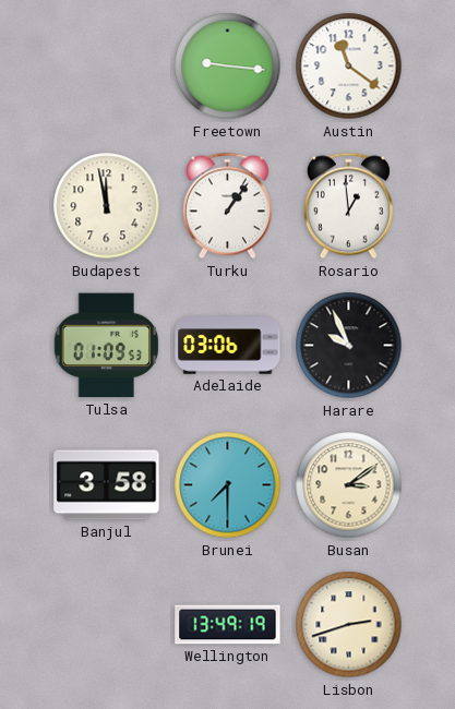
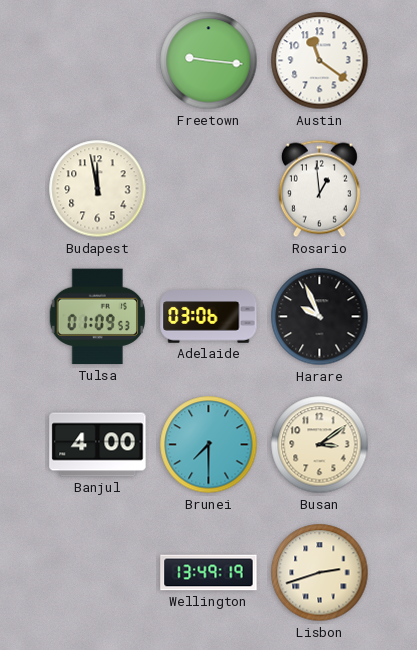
Turku: 1:06 -> none
Banjul: 3:58 -> 4:00
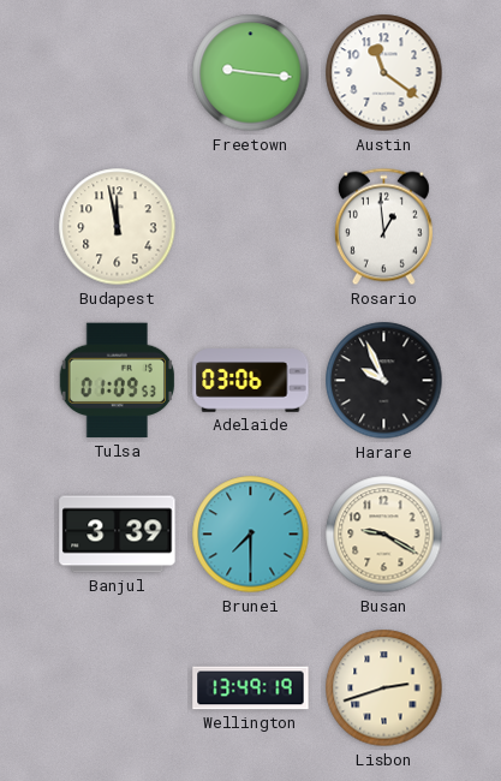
Banjul: 4:00 -> 3:39
Busan: 3:09 -> 9:20
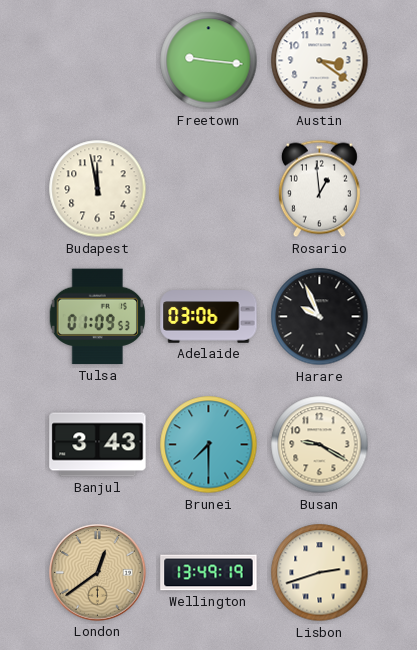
Austin: 11:21 -> 3:21
Banjul: 3:39 -> 3:43
London: none -> 12:39
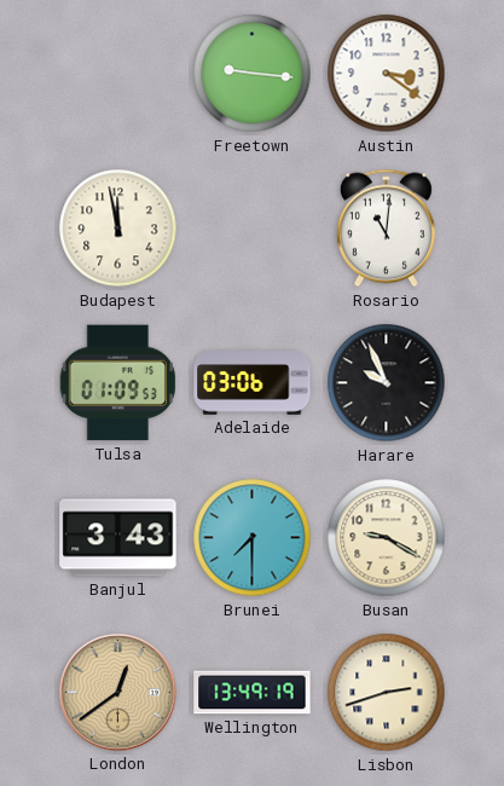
Rosario: 12:59 -> 11:01
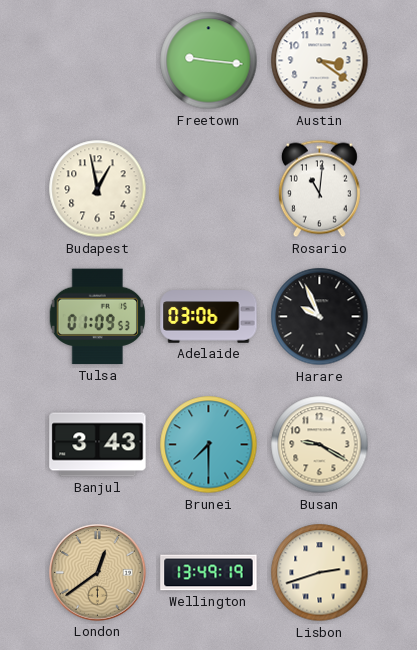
Budapest: 11:58 -> 12:58
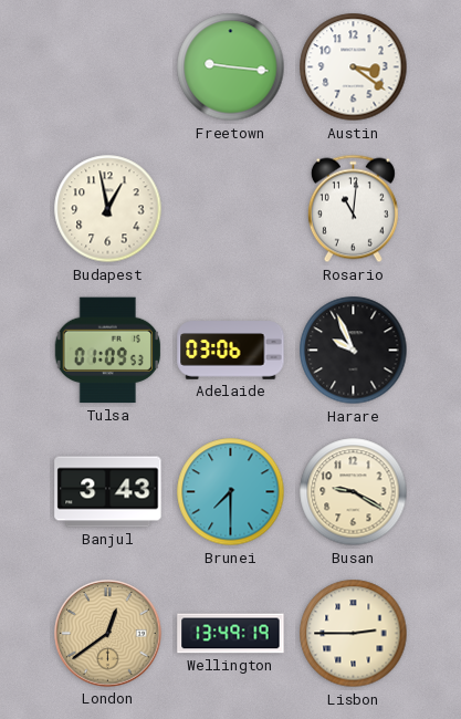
Lisbon: 2:42 -> 2:45
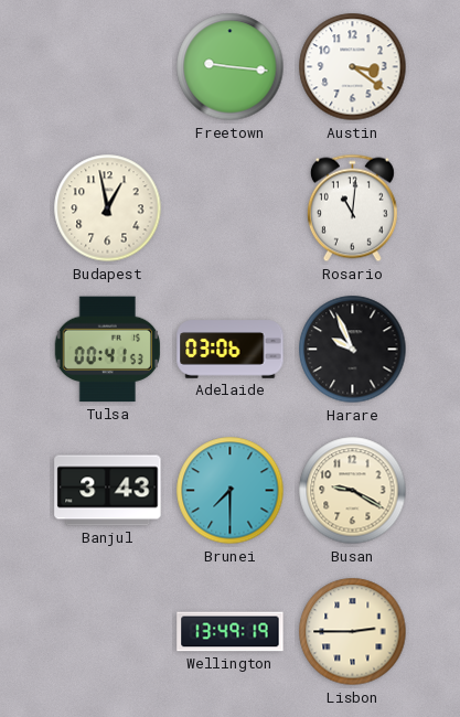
Tulsa: 01:09 -> 00:41
London: 12:39 -> none
